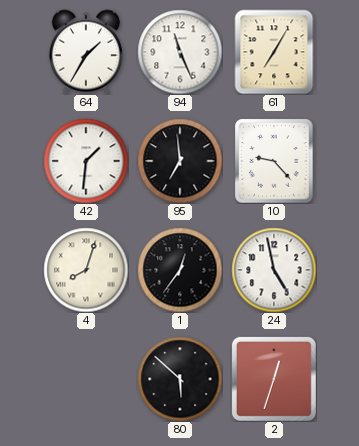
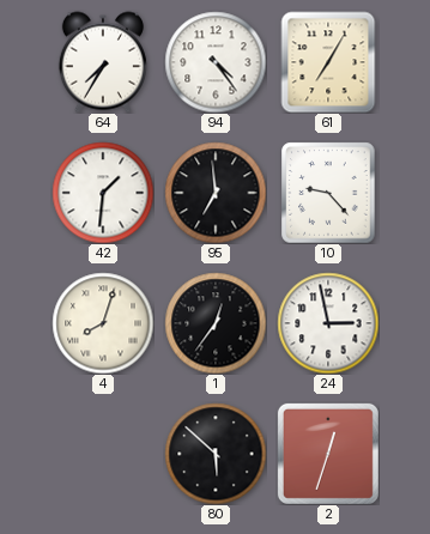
64: 1:35 -> 7:35
94: 11:26 -> 4:24
24: 4:58 -> 2:58
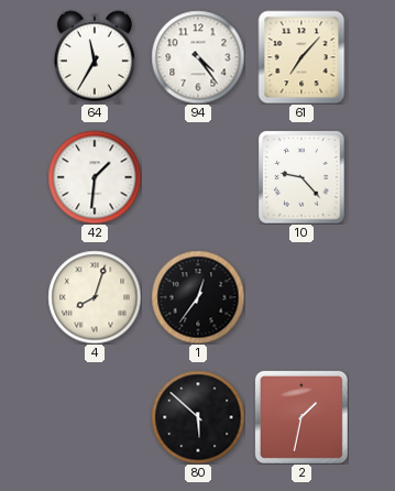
64: 7:35 -> 11:35
61: 7:05 -> 7:07
95: 6:59 -> none
24: 2:58 -> none
2: 12:33 -> 1:32
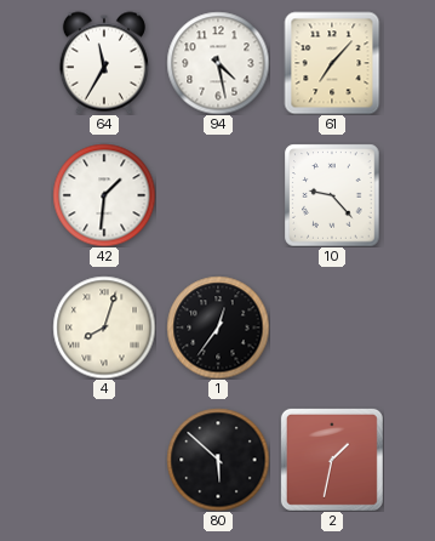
94: 4:24 -> 4:28
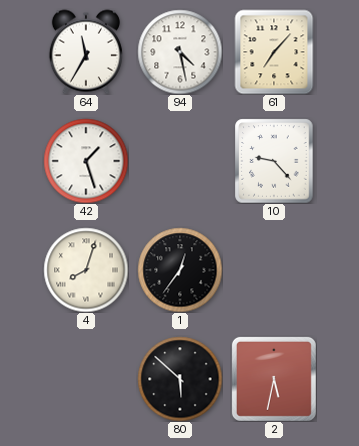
42: 1:31 -> 1:27
2: 1:32 -> 5:32
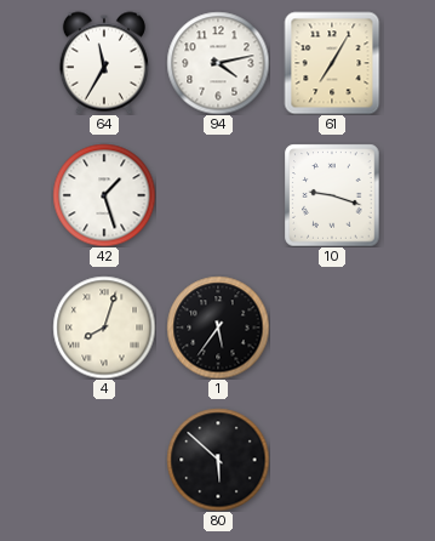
94: 4:28 -> 4:13
61: 7:07 -> 7:05
10: 9:23 -> 9:18
1: 12:36 -> 5:36
2: 5:32 -> none
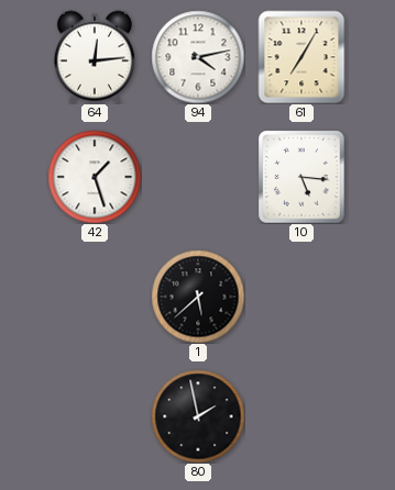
64: 11:35 -> 12:14
10: 9:18 -> 5:16
4: 8:03 -> none
1: 5:36 -> 5:38
80: 5:52 -> 1:58
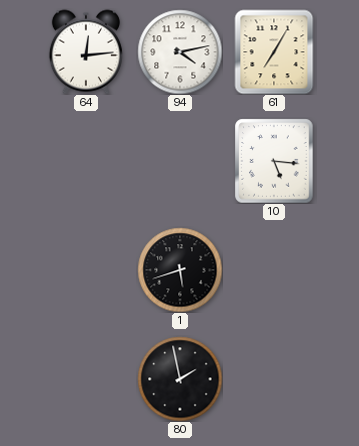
42: 1:27 -> none
1: 5:38 -> 5:42
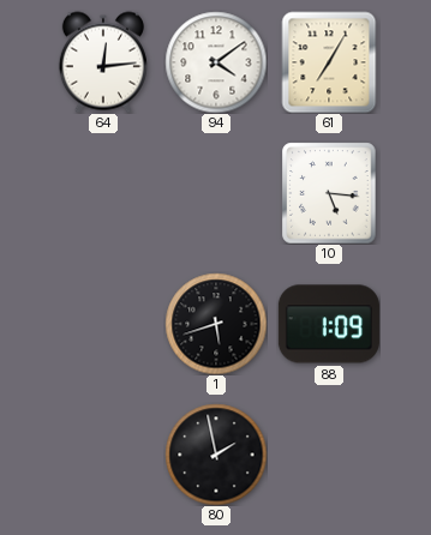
94: 4:13 -> 4:09
88: none -> 1:09
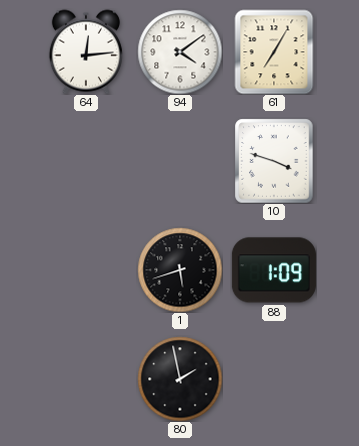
10: 5:16 -> 3:48
